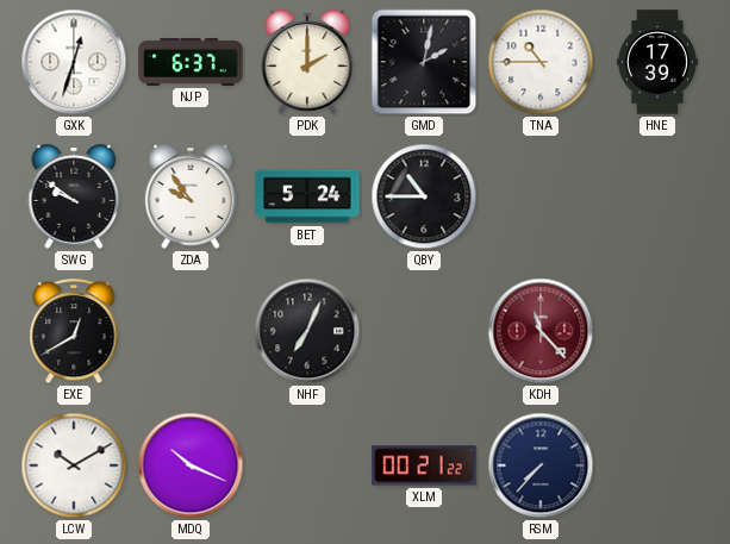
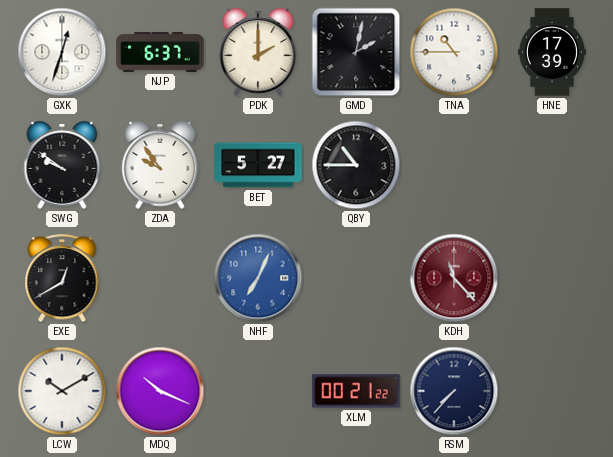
BET: 5:24 -> 5:27
NHF dial: black -> blue
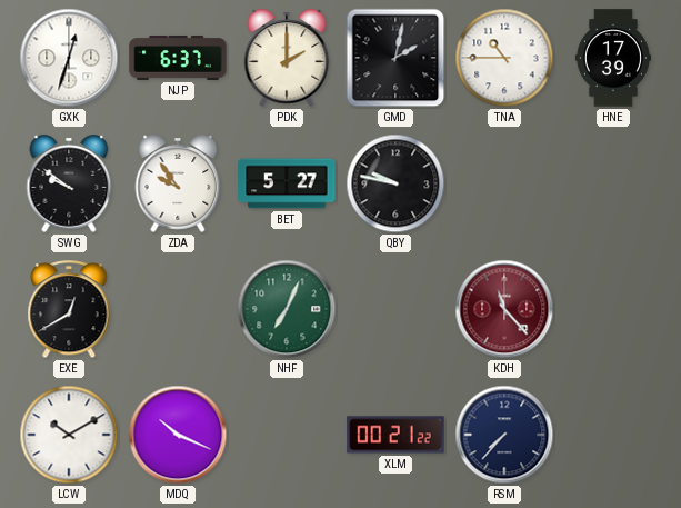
QBY: 10:45 -> 9:47
NHF dial: blue -> green
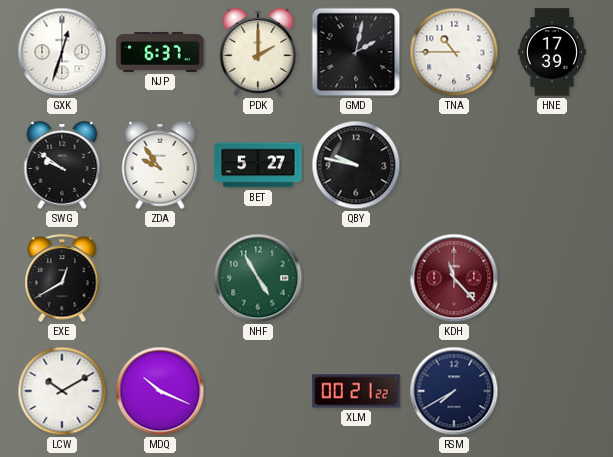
NHF: 7:04 -> 4:55
RSM: 7:37 -> 7:40
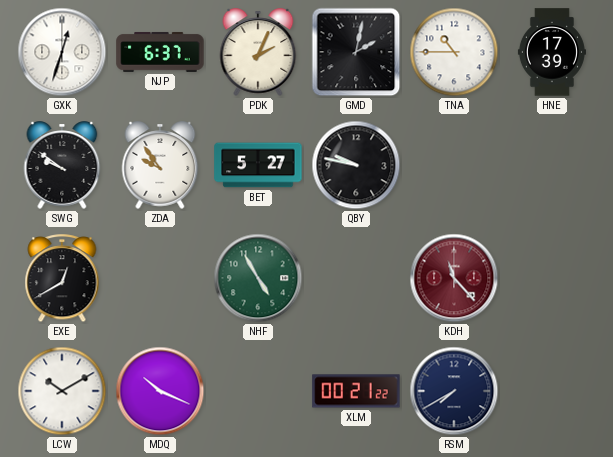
PDK: 2:00 -> 2:04
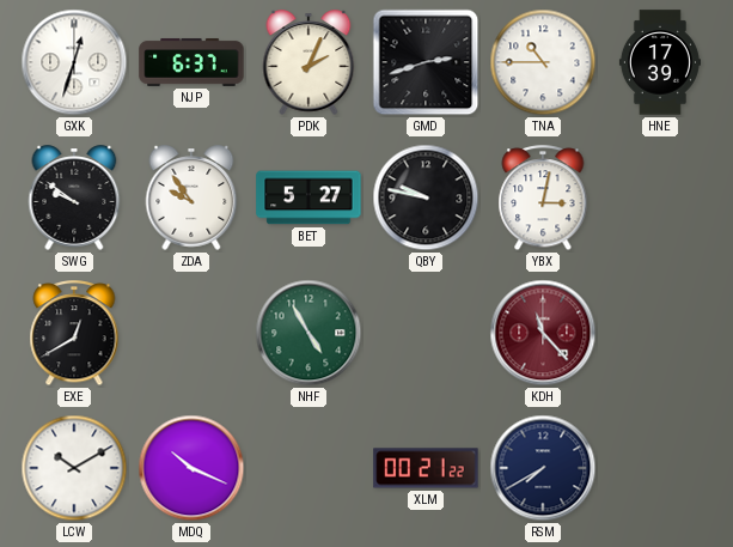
GMD: 2:02 -> 2:42
YBX: none -> 3:02
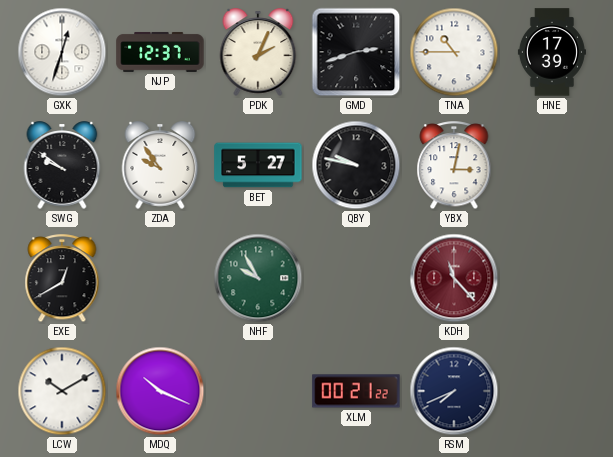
NJP: 6:37 -> 12:37
NHF: 4:55 -> 9:55
RSM: 7:40 -> 7:41
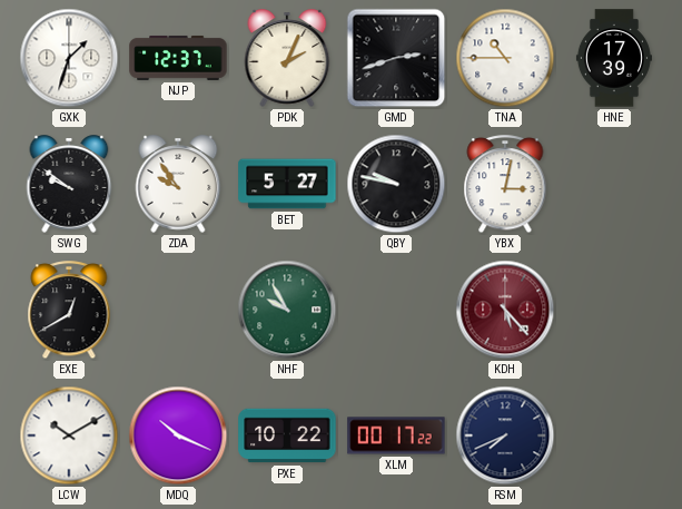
GXK: 12:33 -> 1:33
KDH: 11:23 -> 5:23
PXE: none -> 10:22
XLM: 00:21 -> 00:17
